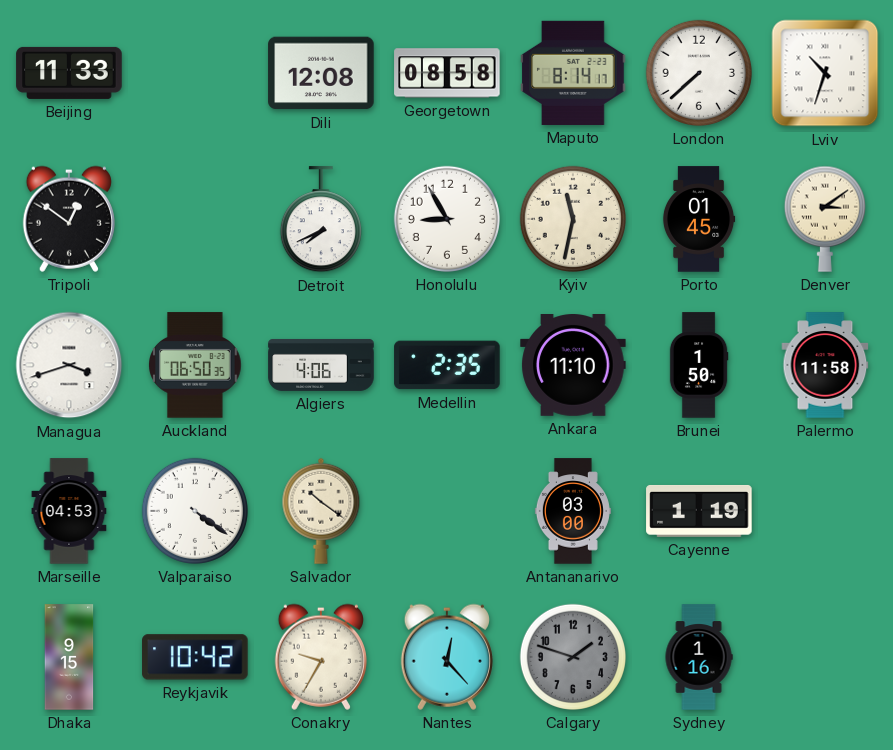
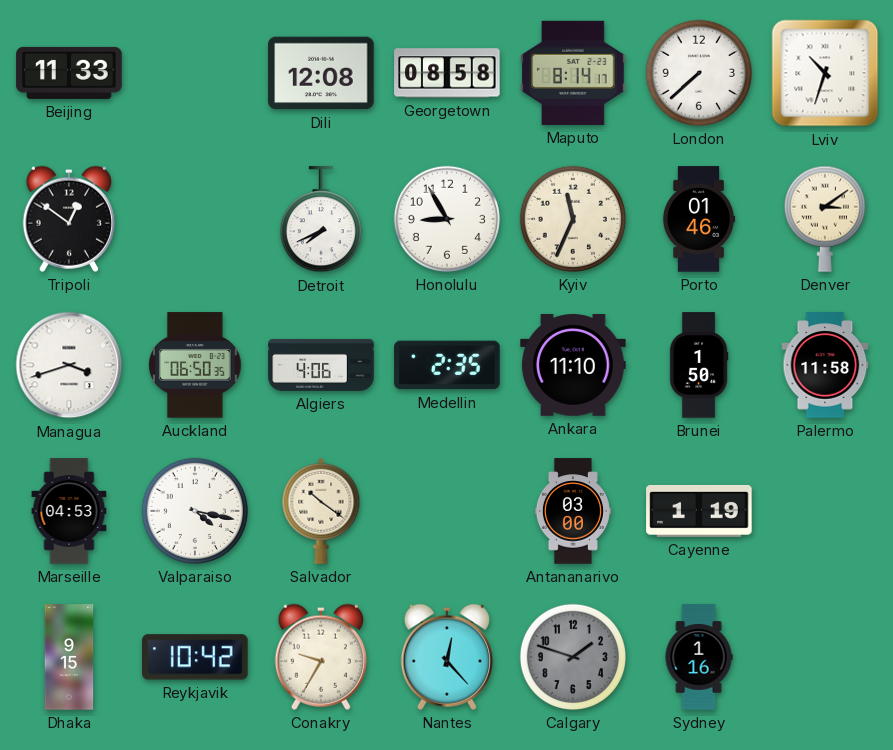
Kyiv: 11:32 -> 11:34
Porto: 01:45 -> 01:46
Valparaiso: 4:21 -> 4:17
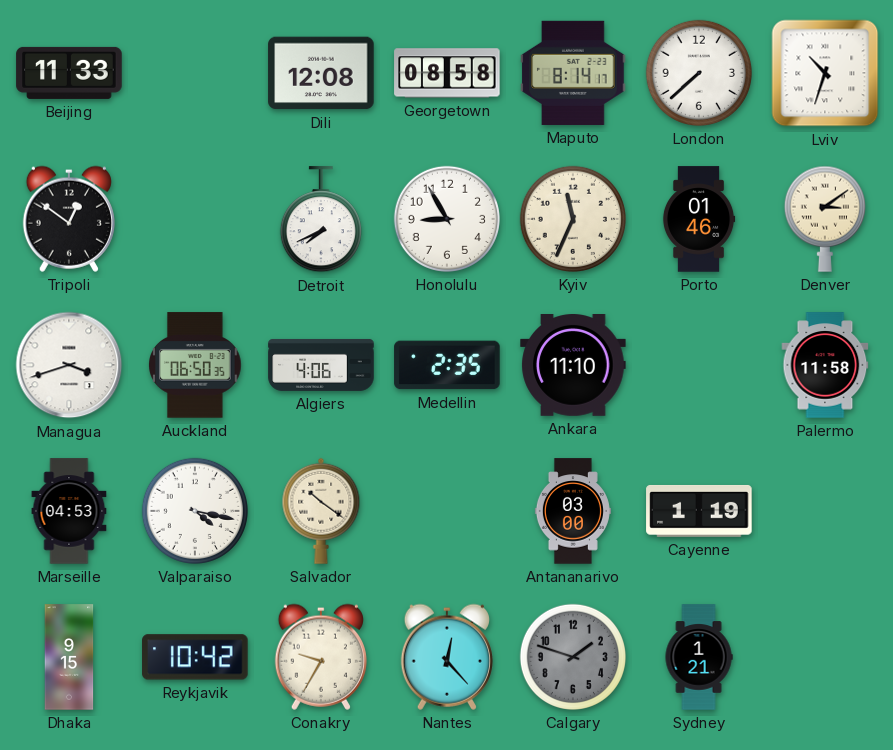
Brunei: 1:50 -> none
Sydney: 1:16 -> 1:21
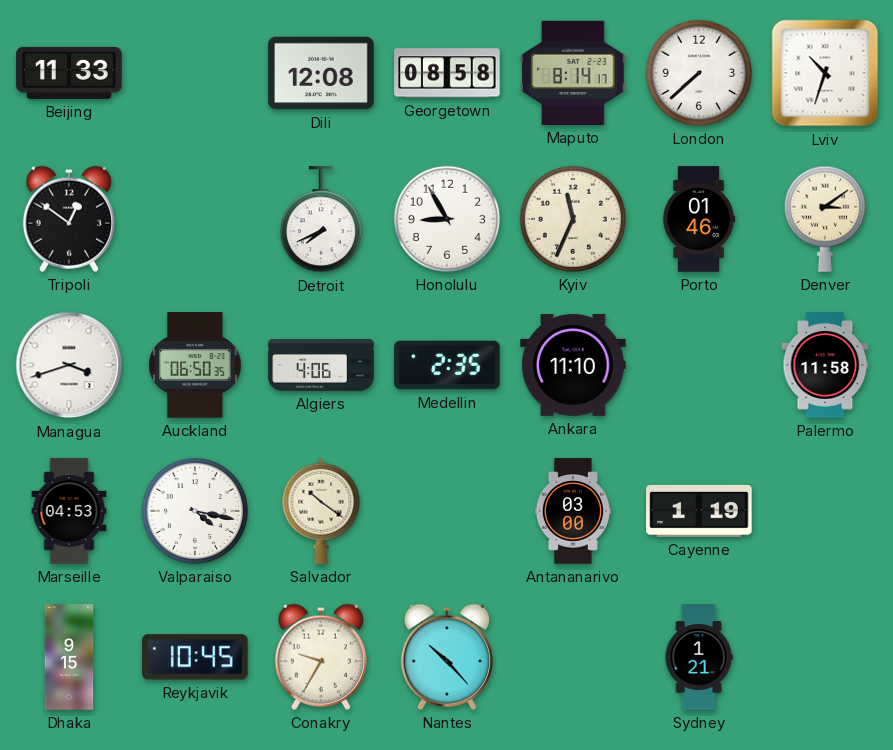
Reykjavik: 10:42 -> 10:45
Nantes: 12:23 -> 10:23
Calgary: 1:48 -> none
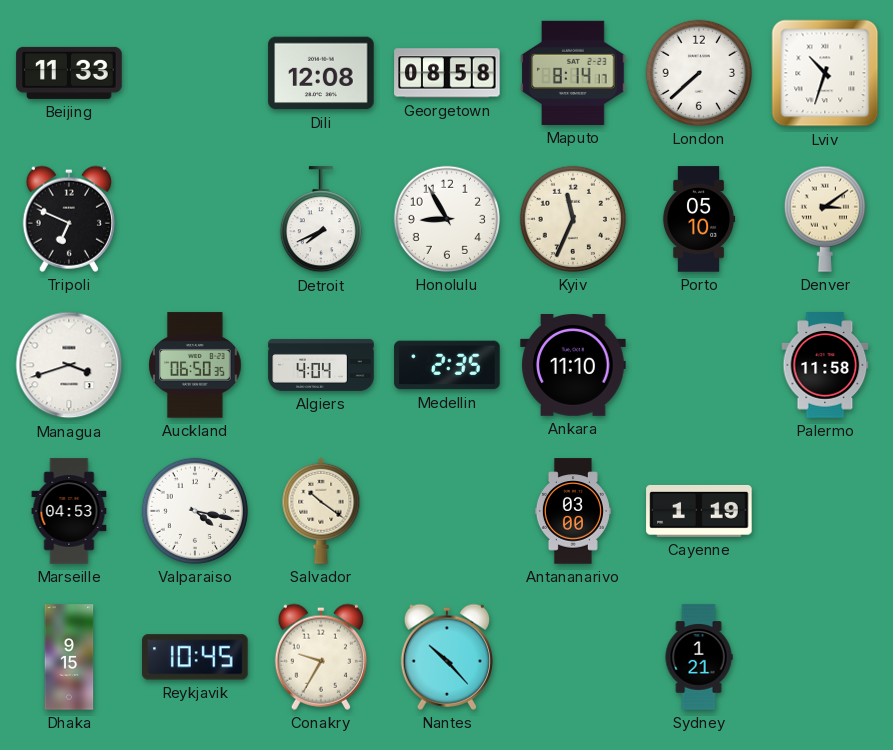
Tripoli: 12:51 -> 6:49
Porto: 01:46 -> 05:10
Algiers: 4:06 -> 4:04
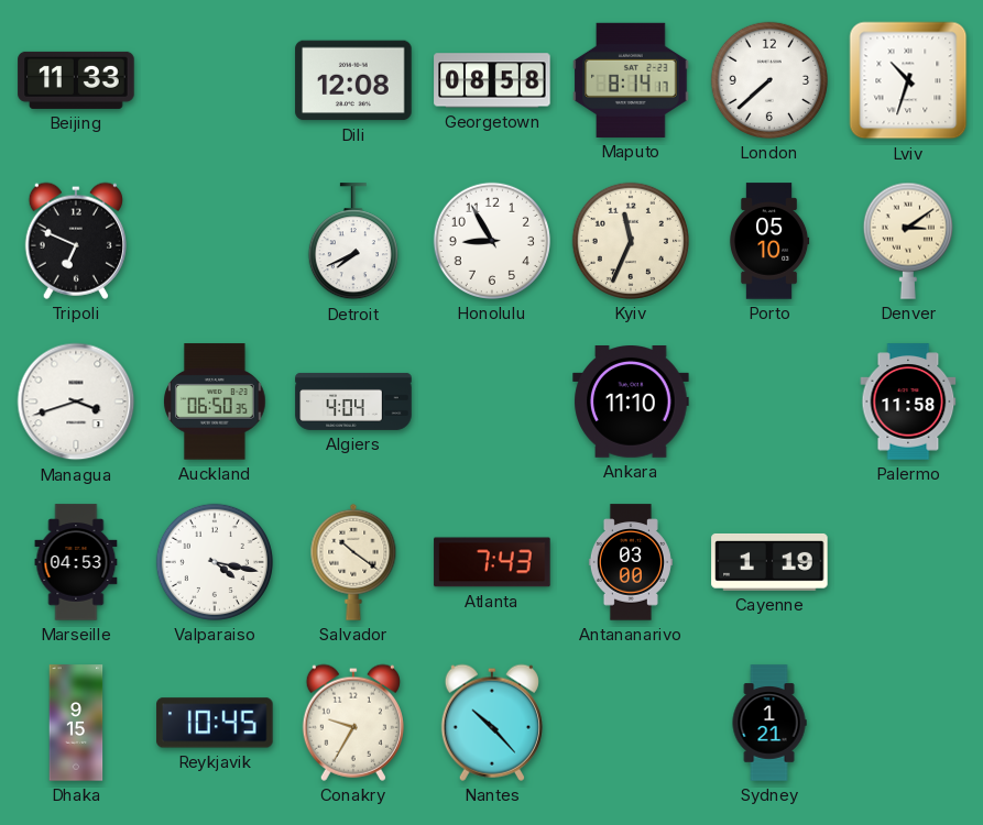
Medellin: 2:35 -> none
Atlanta: none -> 7:43
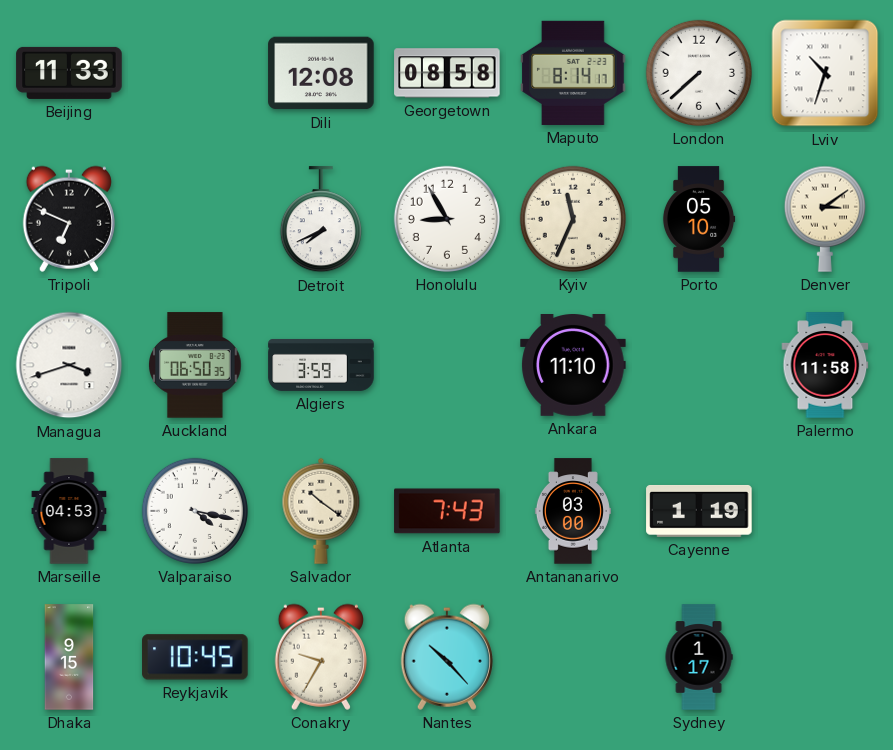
Algiers: 4:04 -> 3:59
Sydney: 1:21 -> 1:17
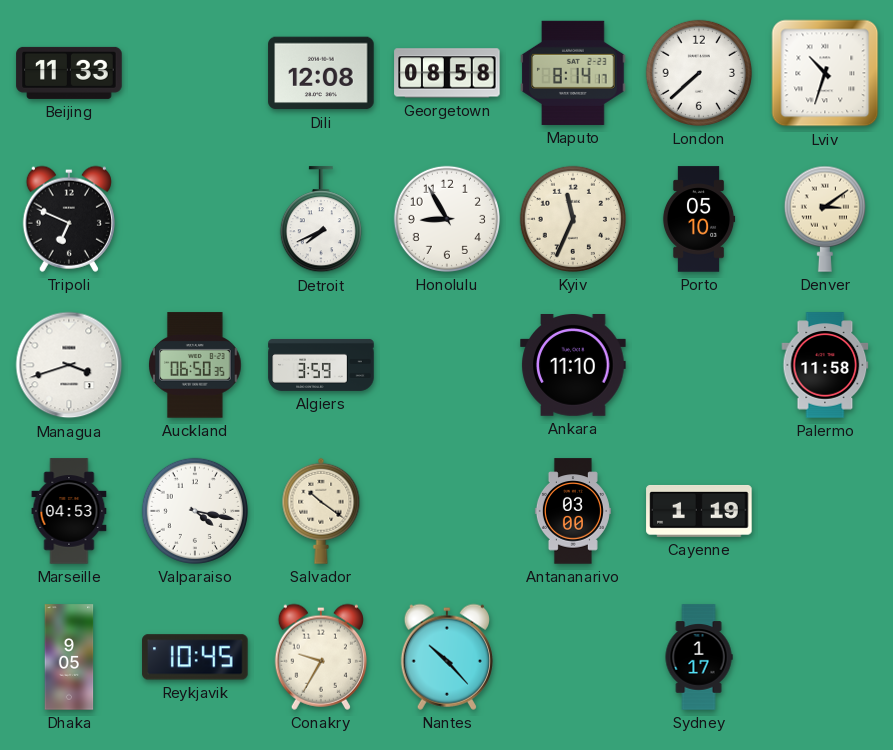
Atlanta: 7:43 -> none
Dhaka: 9:15 -> 9:05
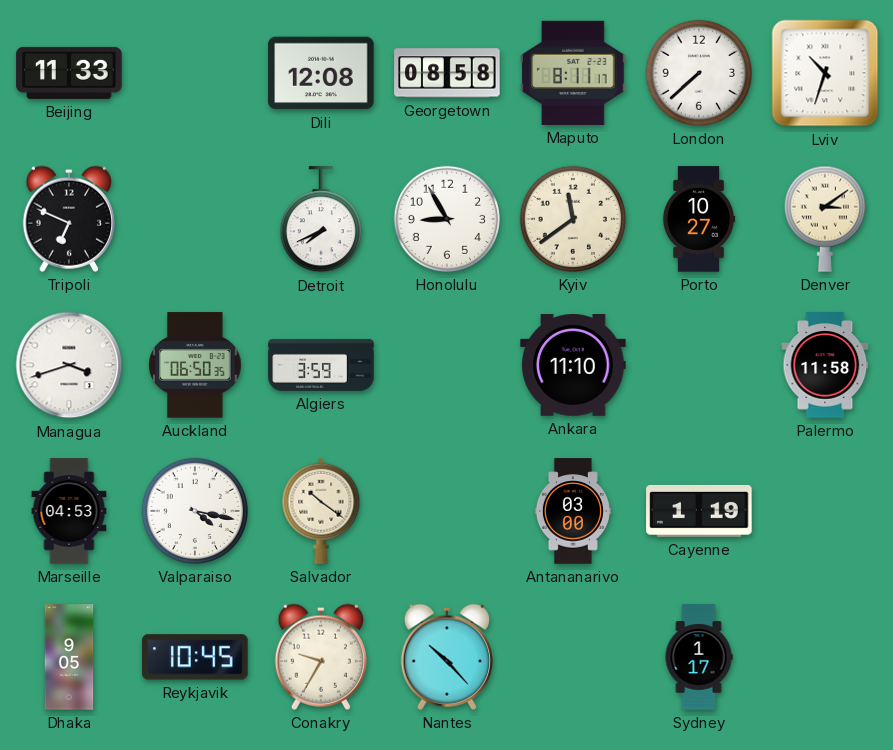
Maputo: 8:14 -> 8:11
Kyiv: 11:34 -> 11:39
Porto: 05:10 -> 10:27
